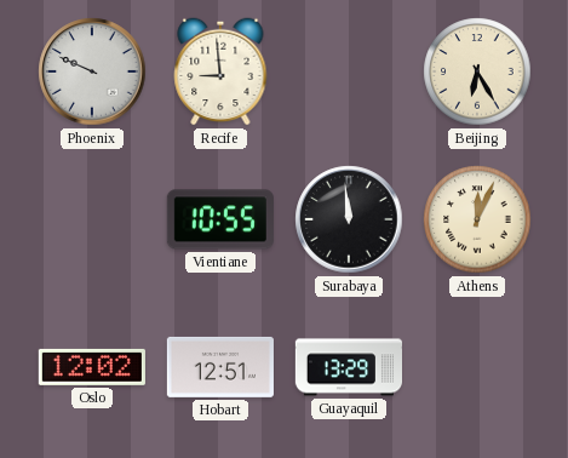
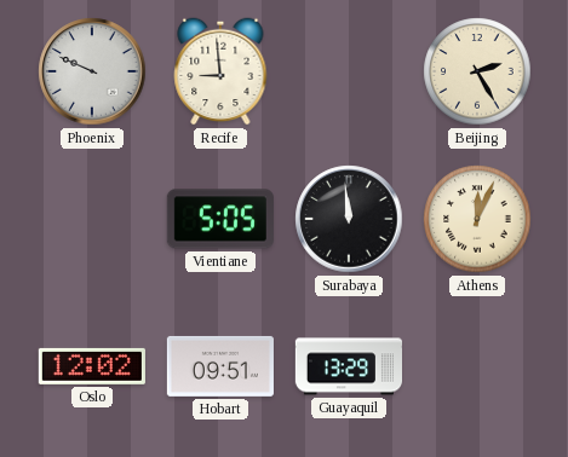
Beijing: 6:25 -> 2:25
Vientiane: 10:55 -> 5:05
Hobart: 12:51 -> 09:51
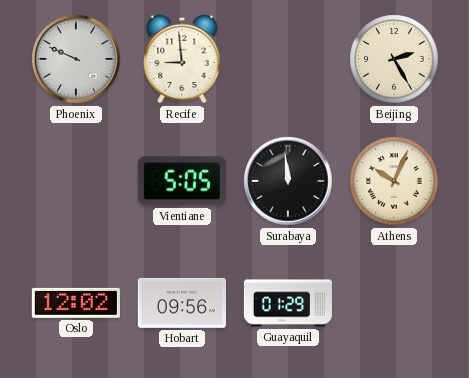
Athens: 12:04 -> 10:04
Hobart: 09:51 -> 09:56
Guayaquil: 13:29 -> 01:29
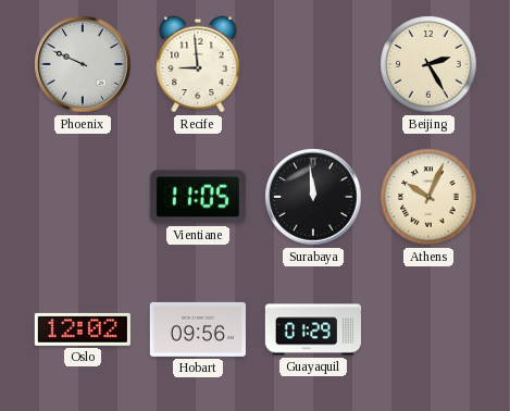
Vientiane: 5:05 -> 11:05
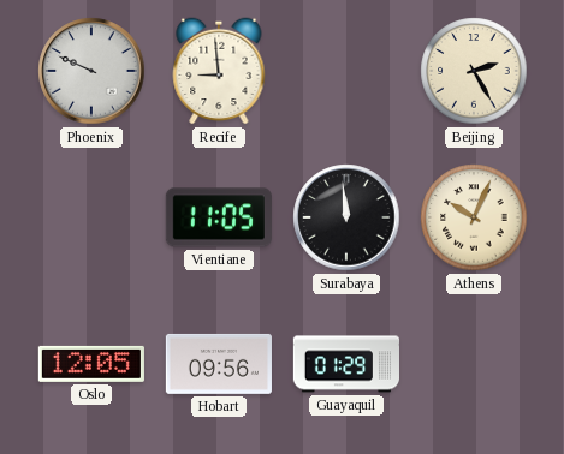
Oslo: 12:02 -> 12:05
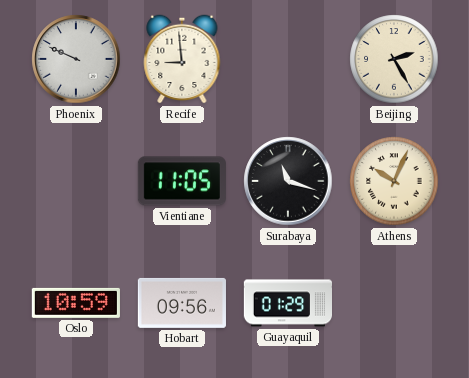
Surabaya: 11:59 -> 11:18
Oslo: 12:05 -> 10:59
